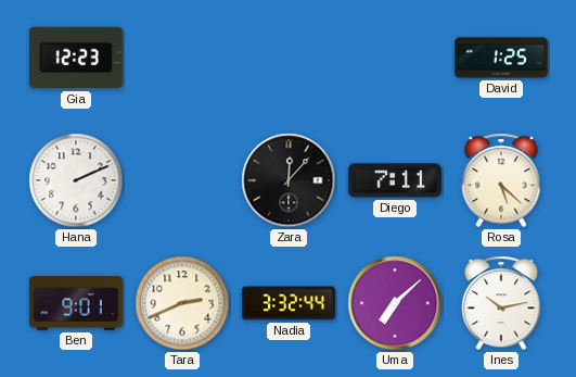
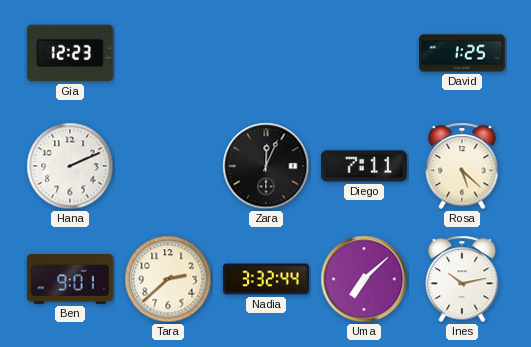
Zara: 12:07 -> 12:04
Tara: 2:41 -> 2:38
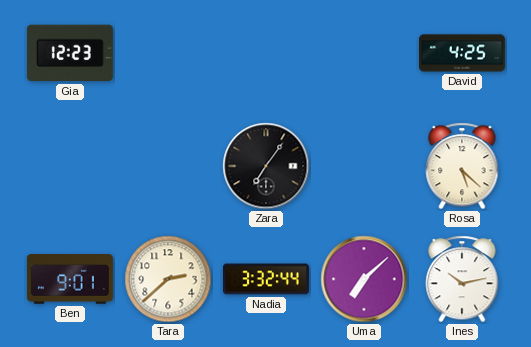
David: 1:25 -> 4:25
Hana: 2:11 -> none
Zara: 12:04 -> 7:06
Diego: 7:11 -> none
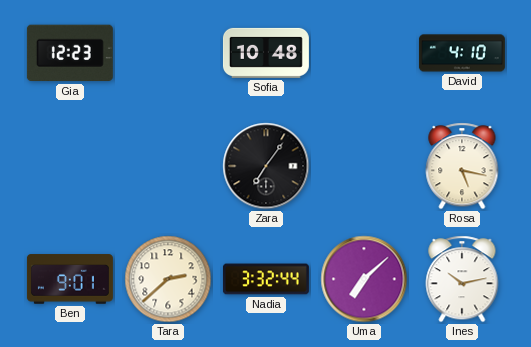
Sofia: none -> 10:48
David: 4:25 -> 4:10
Rosa: 5:22 -> 5:17
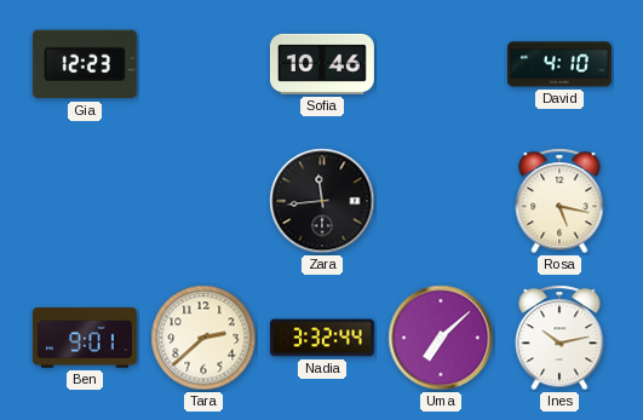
Sofia: 10:48 -> 10:46
Zara: 7:06 -> 11:44
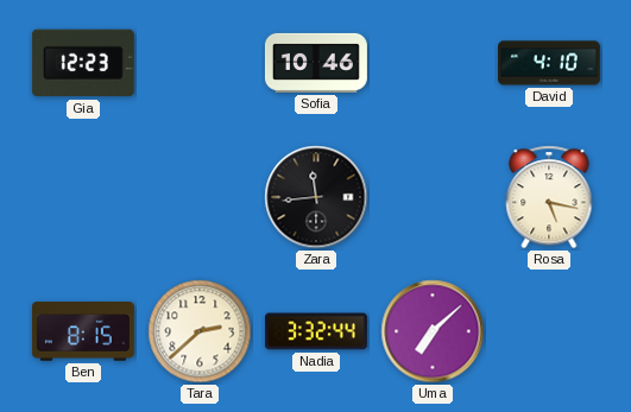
Ben: 9:01 -> 8:15
Ines: 10:13 -> none
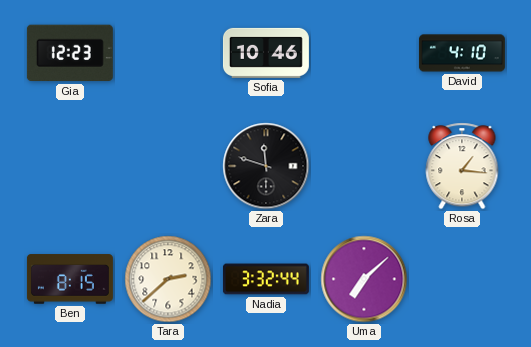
Zara: 11:44 -> 11:48
Rosa: 5:17 -> 1:16
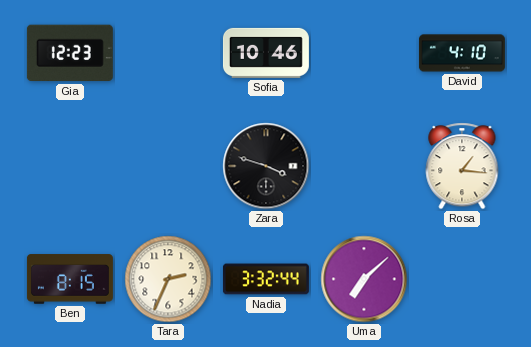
Zara: 11:48 -> 3:48
Tara: 2:38 -> 2:34
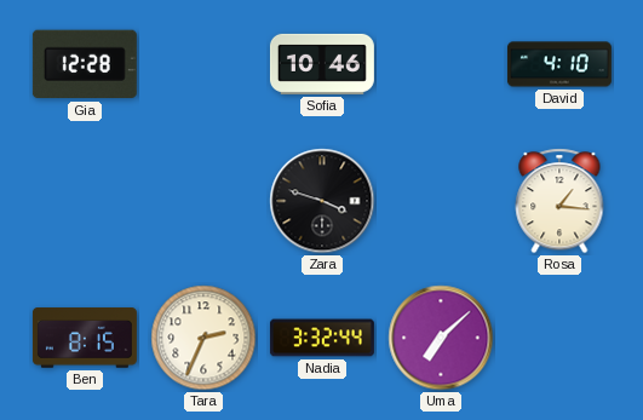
Gia: 12:23 -> 12:28
